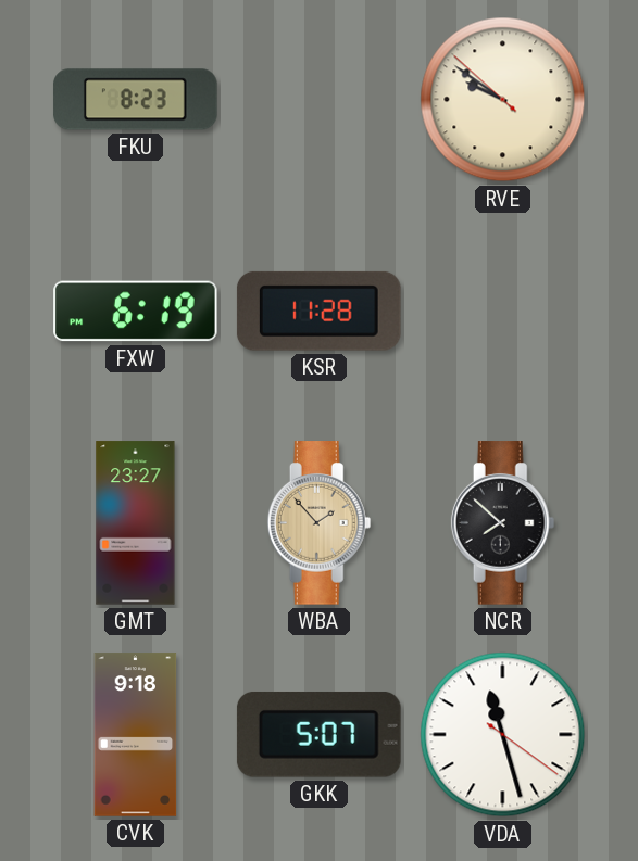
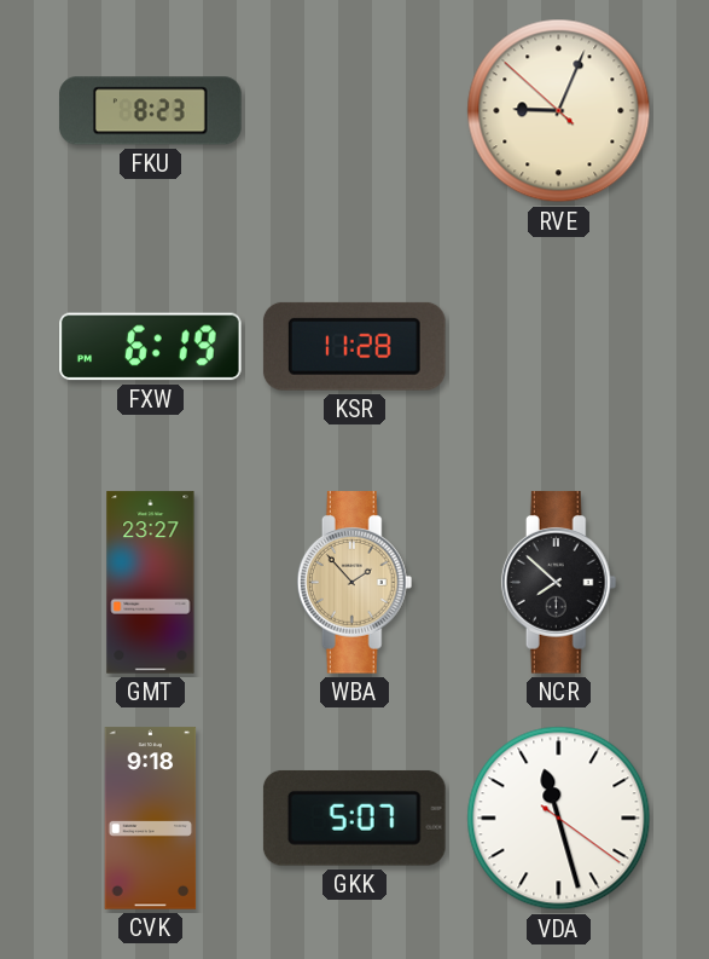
RVE: 9:50 -> 9:03
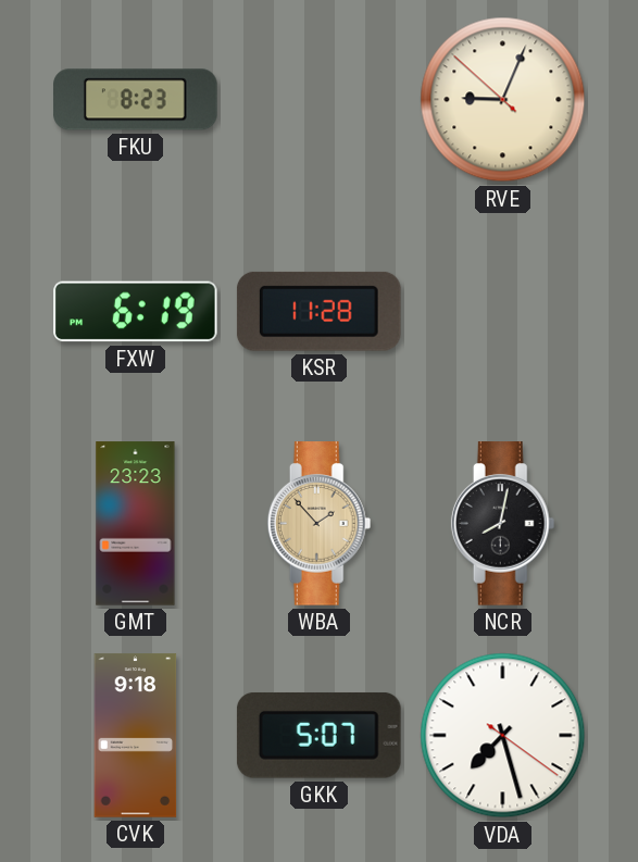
GMT: 23:27 -> 23:23
NCR: 7:52 -> 8:02
VDA: 11:27 -> 7:27
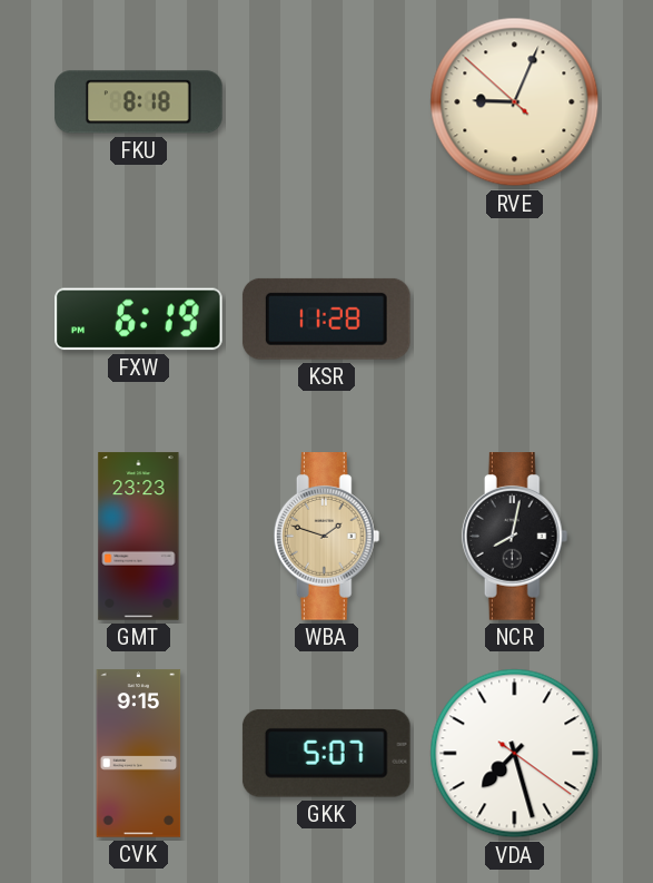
FKU: 8:23 -> 8:18
WBA: 1:53 -> 1:48
CVK: 9:18 -> 9:15
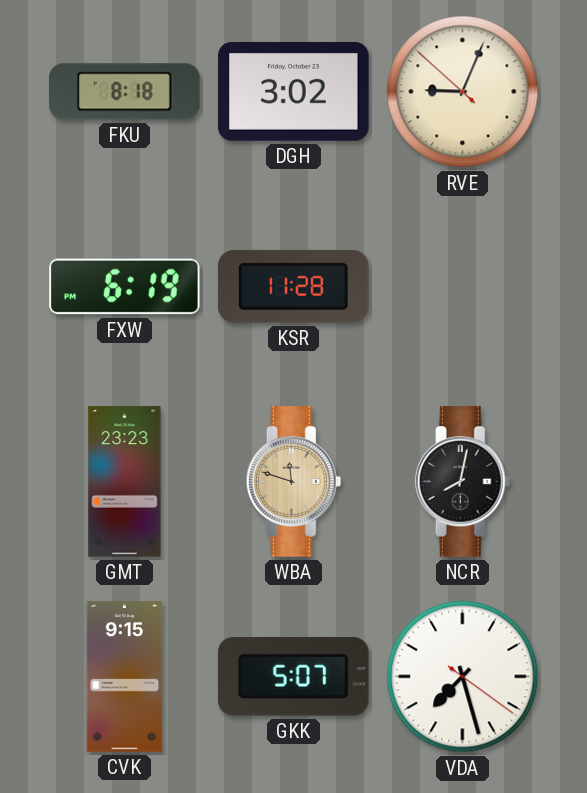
DGH: none -> 3:02
WBA: 1:48 -> 11:48
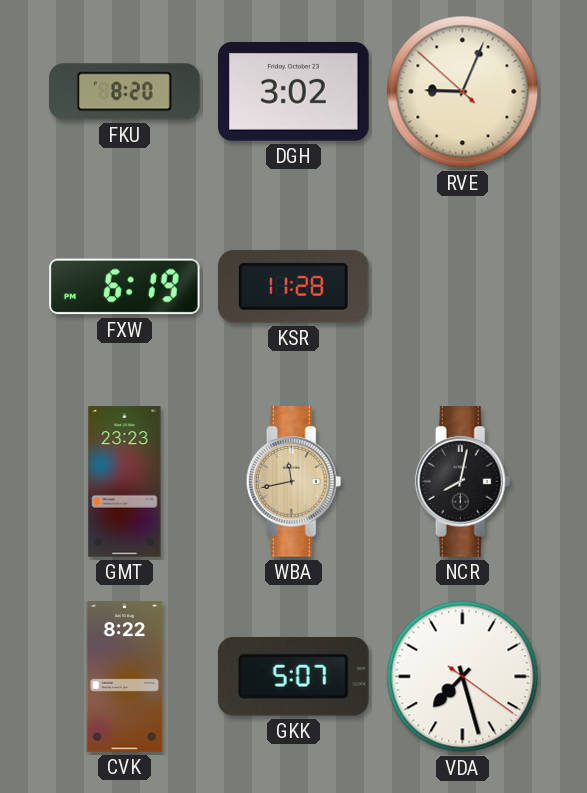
FKU: 8:18 -> 8:20
WBA: 11:48 -> 11:43
CVK: 9:15 -> 8:22
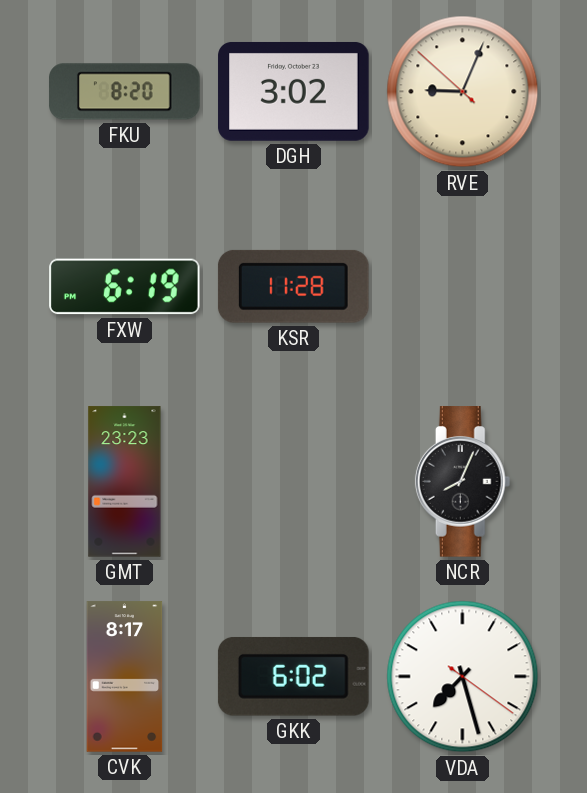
WBA: 11:43 -> none
NCR: 8:02 -> 8:04
CVK: 8:22 -> 8:17
GKK: 5:07 -> 6:02
